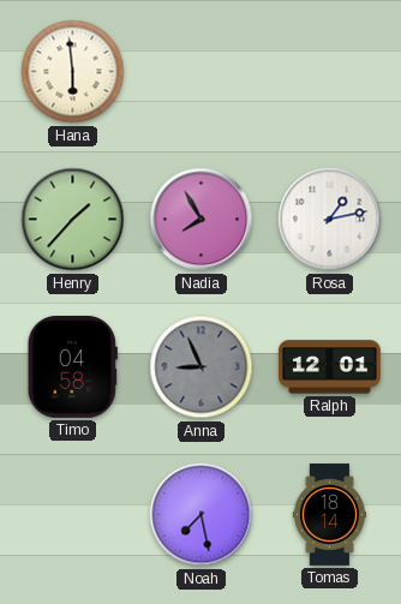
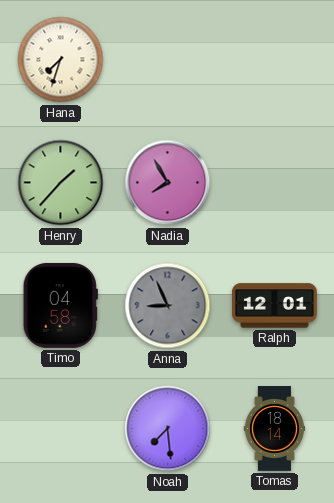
Hana: 5:59 -> 7:33
Rosa: 1:13 -> none
Noah: 7:28 -> 7:29
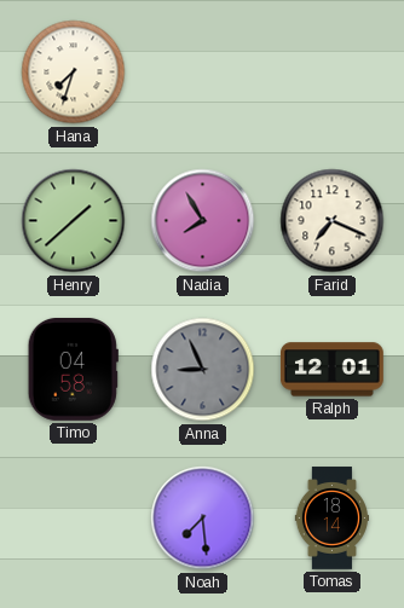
Henry: 1:37 -> 1:38
Farid: none -> 7:19
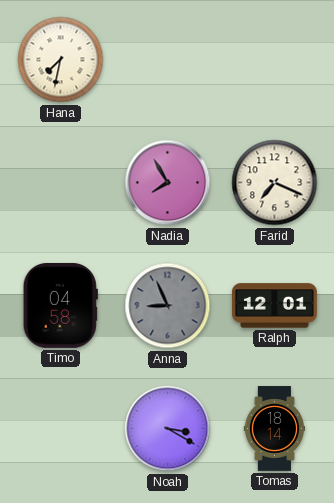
Hana: 7:33 -> 7:32
Henry: 1:38 -> none
Noah: 7:29 -> 3:20
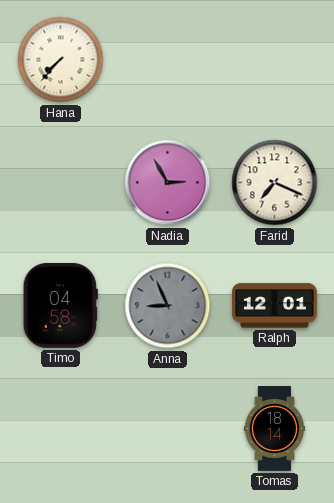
Hana: 7:32 -> 7:37
Nadia: 7:55 -> 2:55
Noah: 3:20 -> none
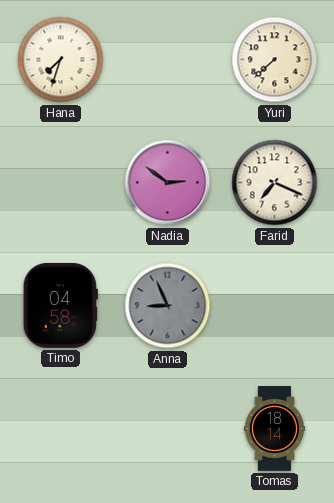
Hana: 7:37 -> 7:33
Yuri: none -> 7:38
Nadia: 2:55 -> 2:51
Ralph: 12:01 -> none
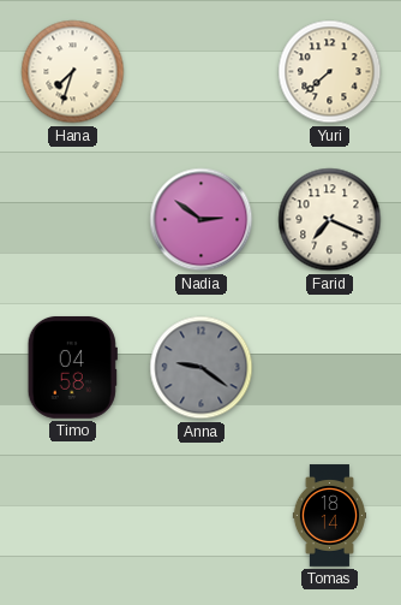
Anna: 8:56 -> 9:21
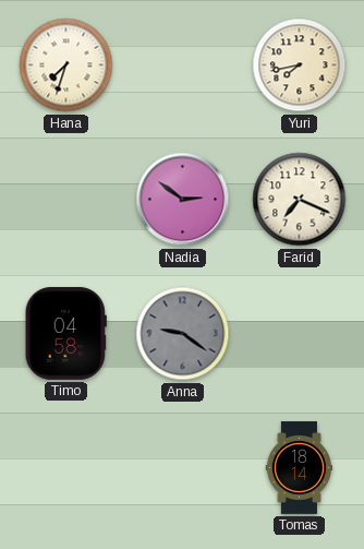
Yuri: 7:38 -> 7:43
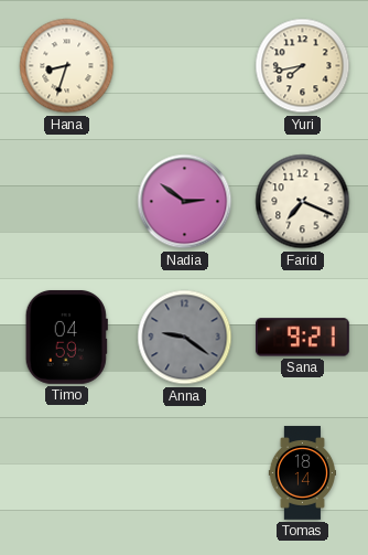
Hana: 7:33 -> 8:33
Timo: 04:58 -> 04:59
Sana: none -> 9:21
